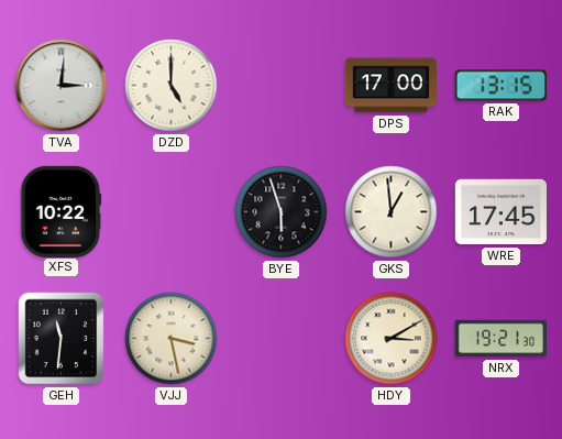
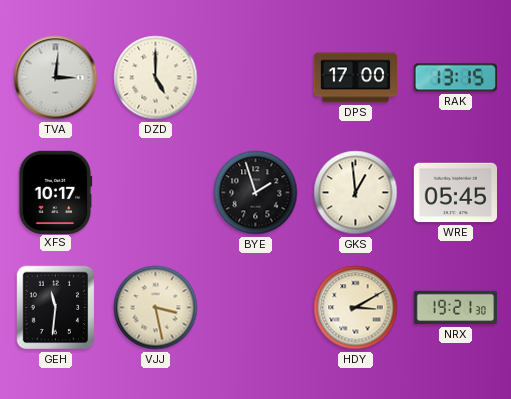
XFS: 10:22 -> 10:17
BYE: 5:57 -> 1:57
WRE: 17:45 -> 05:45
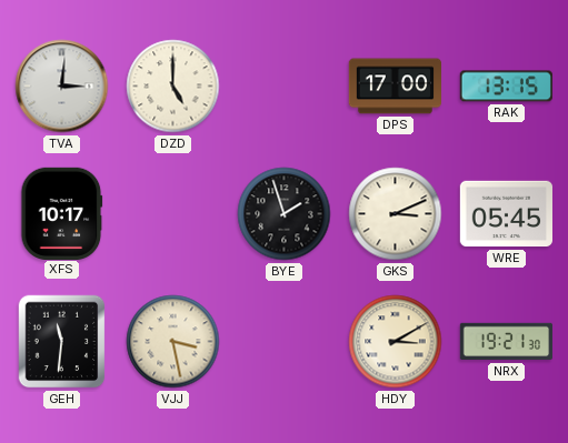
GKS: 12:59 -> 3:11
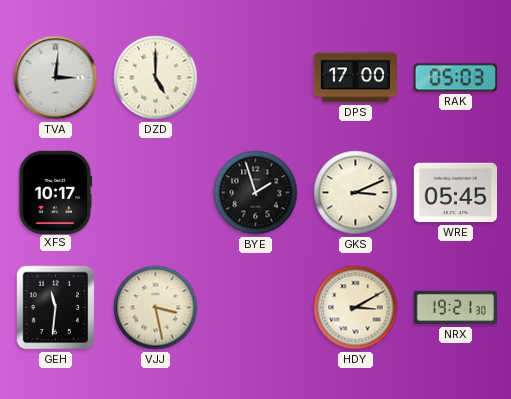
RAK: 13:15 -> 05:03
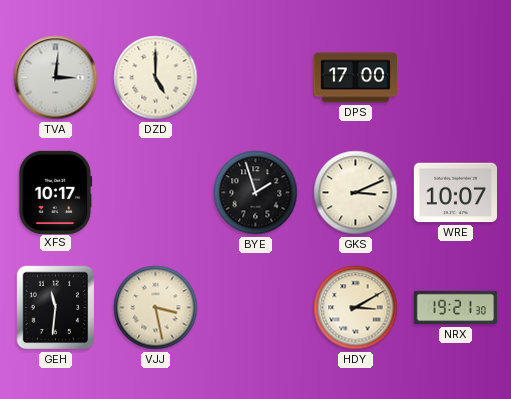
RAK: 05:03 -> none
WRE: 05:45 -> 10:07
